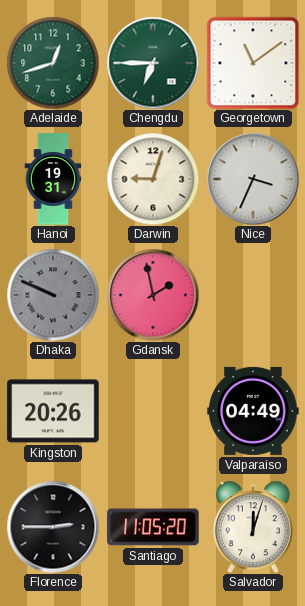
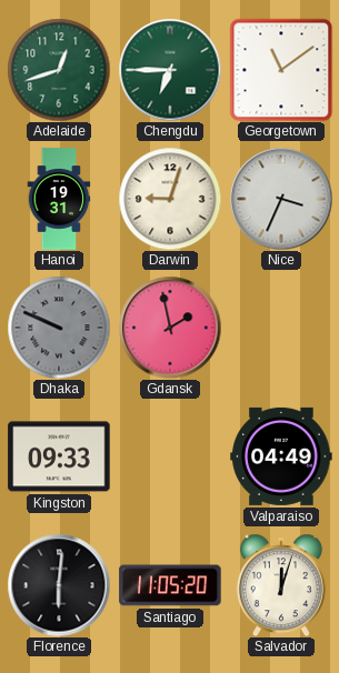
Kingston: 20:26 -> 09:33
Florence: 2:45 -> 6:01
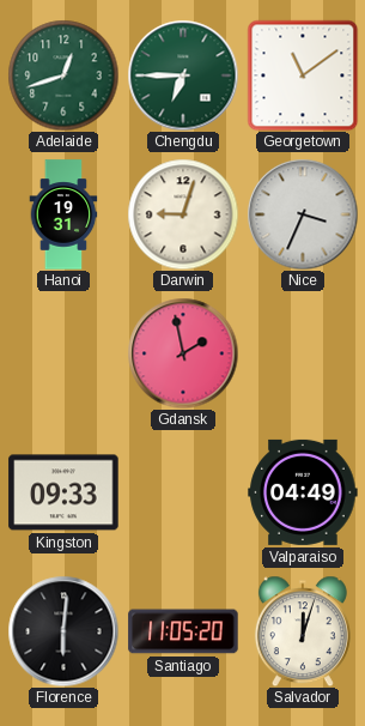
Dhaka: 9:49 -> none
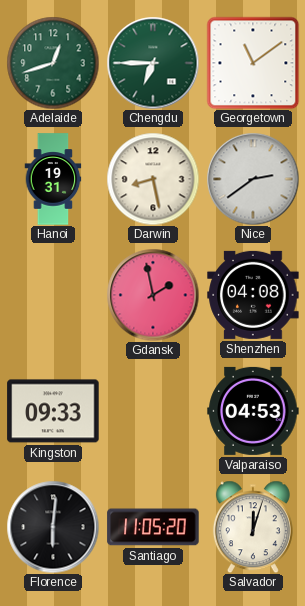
Darwin: 9:03 -> 8:28
Nice: 3:34 -> 2:39
Shenzhen: none -> 04:08
Valparaiso: 04:49 -> 04:53
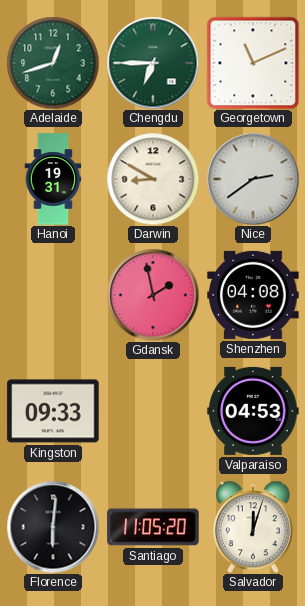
Georgetown: 11:09 -> 11:11
Darwin: 8:28 -> 8:50
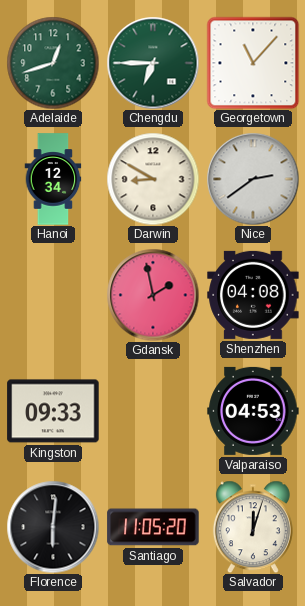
Georgetown: 11:11 -> 11:07
Hanoi: 19:31 -> 12:34
